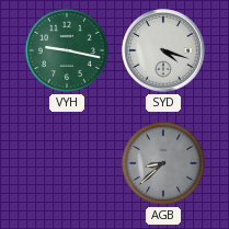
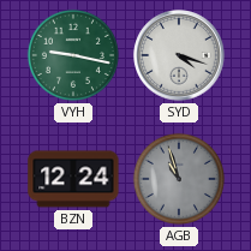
BZN: none -> 12:24
AGB: 8:38 -> 10:57
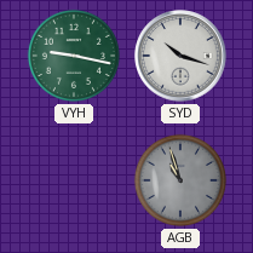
SYD: 4:18 -> 10:18
BZN: 12:24 -> none
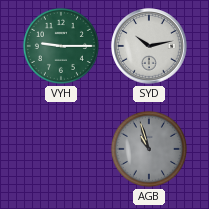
VYH: 9:17 -> 9:15
SYD: 10:18 -> 10:13
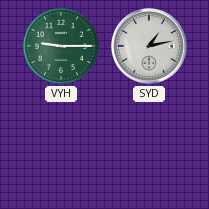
SYD: 10:13 -> 1:13
AGB: 10:57 -> none
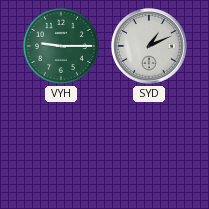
SYD: 1:13 -> 1:11
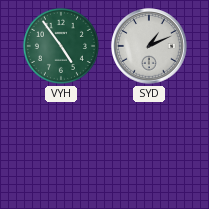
VYH: 9:15 -> 4:54
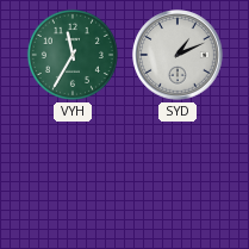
VYH: 4:54 -> 11:35
